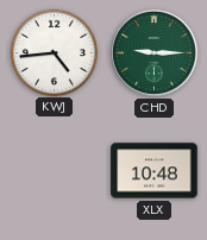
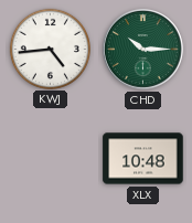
CHD: 9:15 -> 10:15
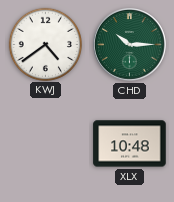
KWJ: 4:44 -> 4:39
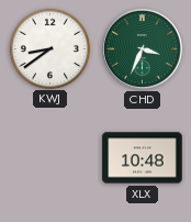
KWJ: 4:39 -> 8:39
CHD: 10:15 -> 3:34
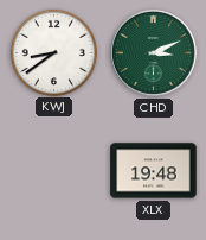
CHD: 3:34 -> 3:11
XLX: 10:48 -> 19:48
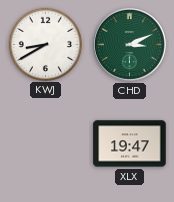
KWJ: 8:39 -> 8:40
XLX: 19:48 -> 19:47
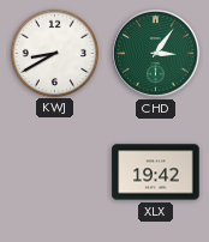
CHD: 3:11 -> 3:06
XLX: 19:47 -> 19:42
